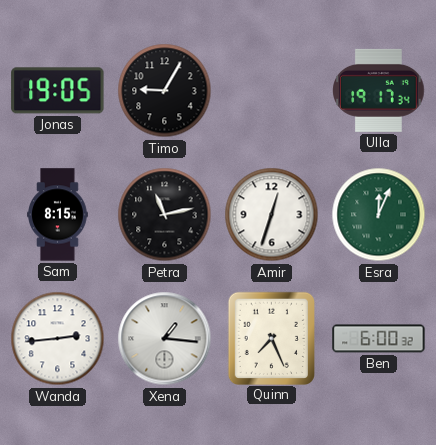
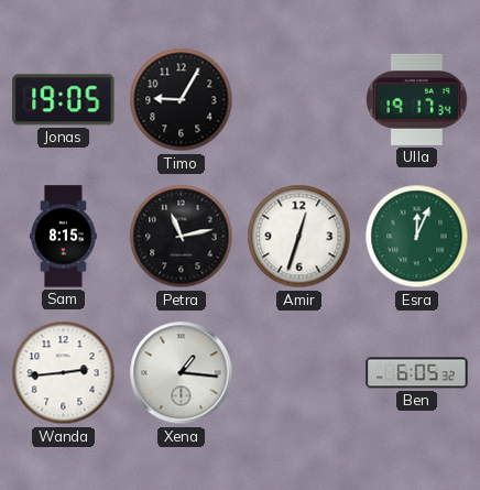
Quinn: 7:26 -> none
Ben: 6:00 -> 6:05
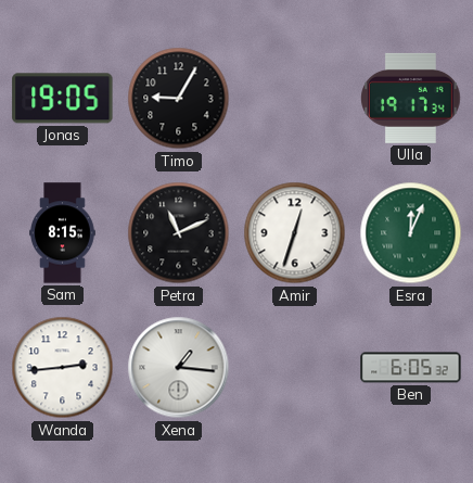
Petra: 11:13 -> 11:11
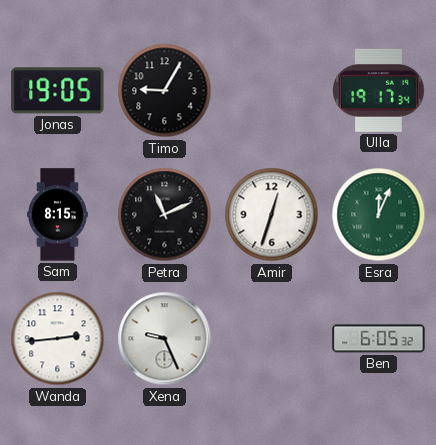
Xena: 1:16 -> 9:26
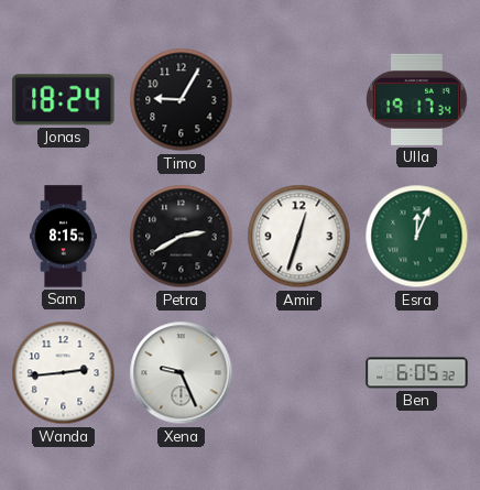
Jonas: 19:05 -> 18:24
Petra: 11:11 -> 2:40
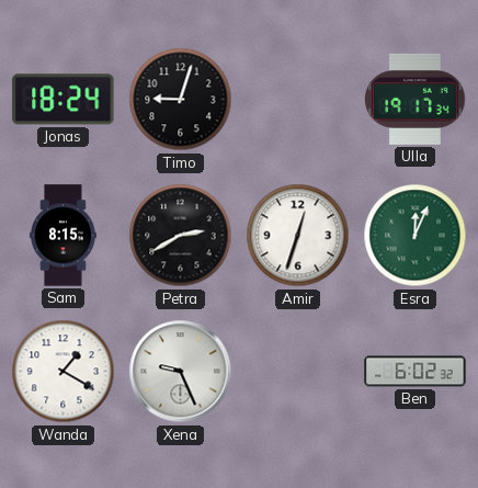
Timo: 9:05 -> 9:03
Wanda: 2:44 -> 1:20
Ben: 6:05 -> 6:02
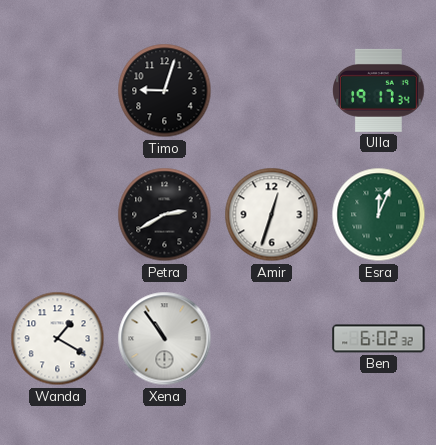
Jonas: 18:24 -> none
Sam: 8:15 -> none
Xena: 9:26 -> 10:54
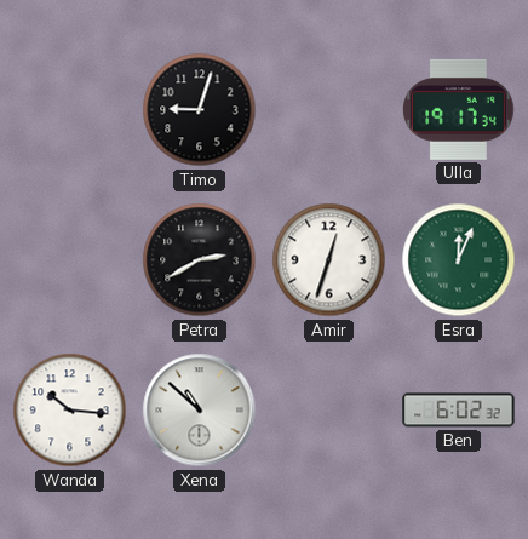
Wanda: 1:20 -> 10:16
Xena: 10:54 -> 10:52
